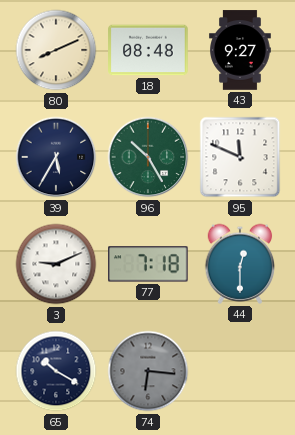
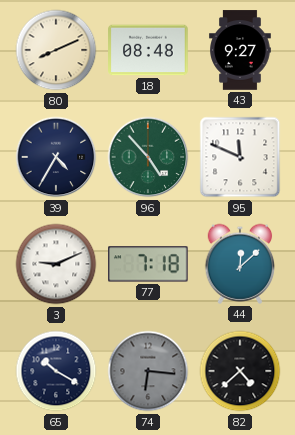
39: 5:35 -> 4:35
96: 10:25 -> 4:53
44: 12:30 -> 12:08
82: none -> 4:38
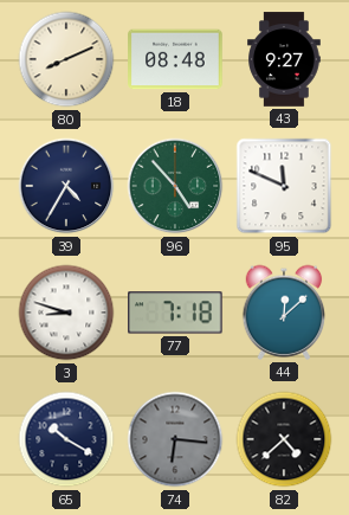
3: 9:11 -> 8:48
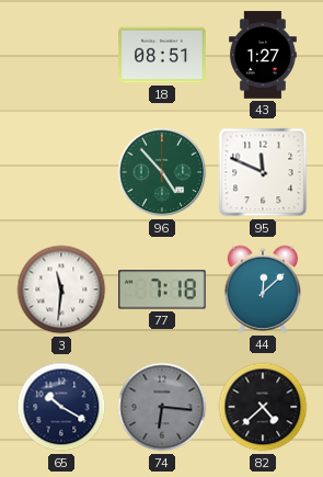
80: 8:11 -> none
18: 08:48 -> 08:51
43: 9:27 -> 1:27
39: 4:35 -> none
3: 8:48 -> 11:31
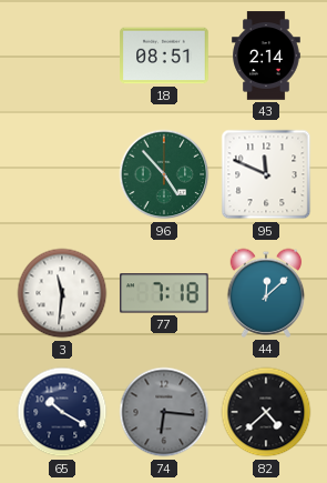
43: 1:27 -> 2:14
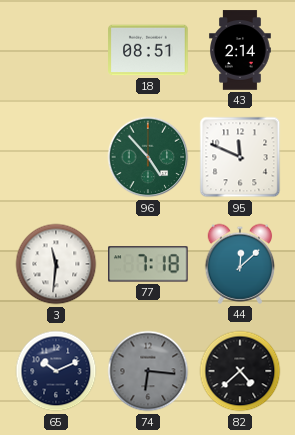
65: 10:20 -> 10:11
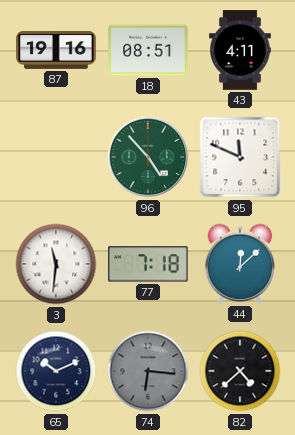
87: none -> 19:16
43: 2:14 -> 4:11
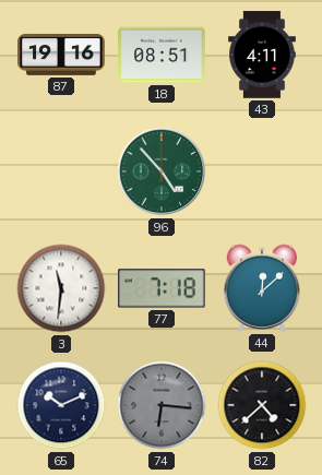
95: 11:49 -> none
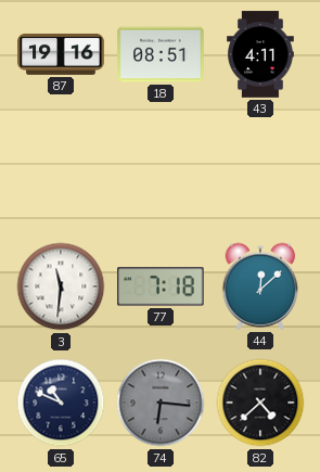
96: 4:53 -> none
65: 10:11 -> 10:49
